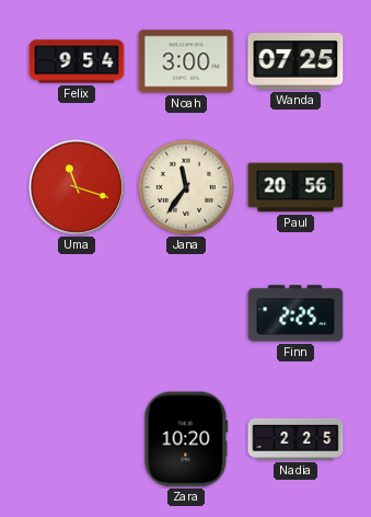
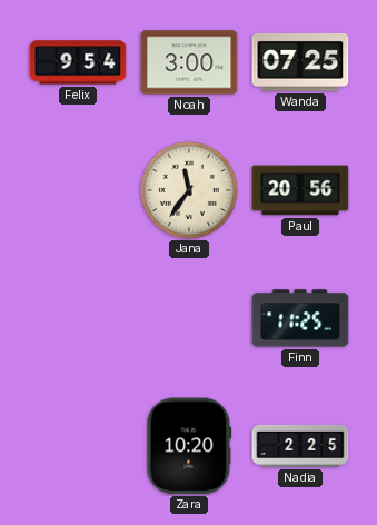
Uma: 11:18 -> none
Finn: 2:25 -> 11:25
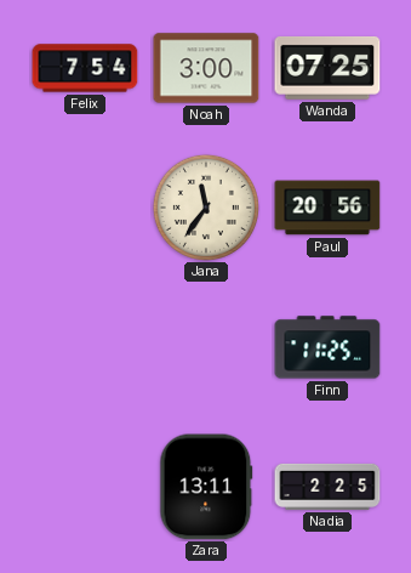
Felix: 9:54 -> 7:54
Zara: 10:20 -> 13:11
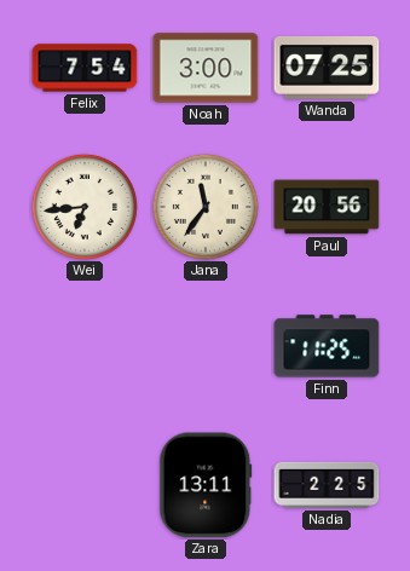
Wei: none -> 6:44
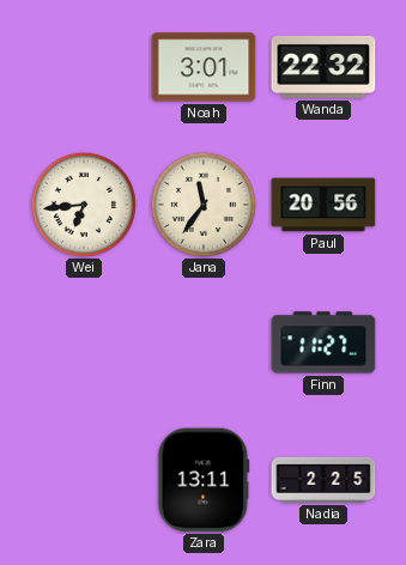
Felix: 7:54 -> none
Noah: 3:00 -> 3:01
Wanda: 07:25 -> 22:32
Finn: 11:25 -> 11:27
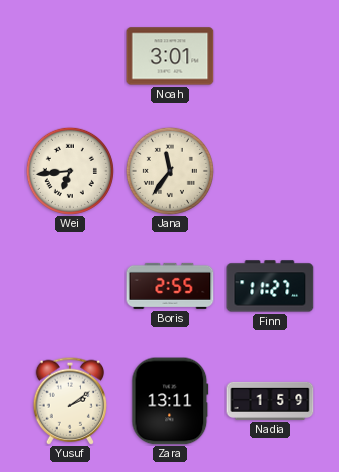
Wanda: 22:32 -> none
Paul: 20:56 -> none
Boris: none -> 2:55
Yusuf: none -> 2:09
Nadia: 2:25 -> 1:59
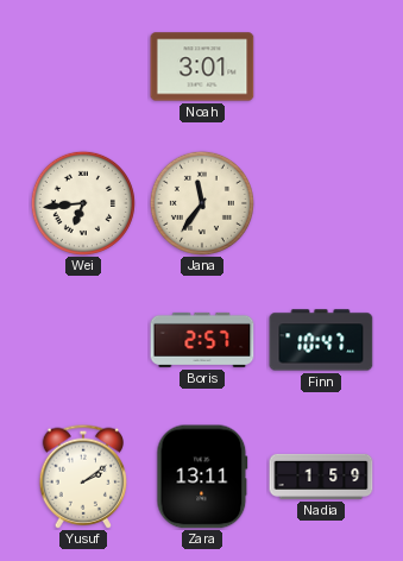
Boris: 2:55 -> 2:57
Finn: 11:27 -> 10:47
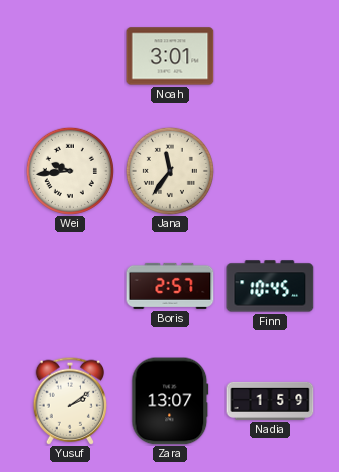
Wei: 6:44 -> 9:44
Finn: 10:47 -> 10:45
Zara: 13:11 -> 13:07
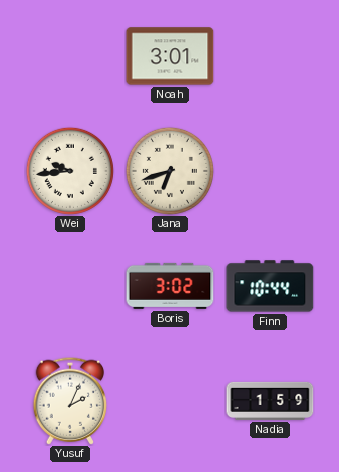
Jana: 11:36 -> 6:42
Boris: 2:57 -> 3:02
Finn: 10:45 -> 10:44
Yusuf: 2:09 -> 2:04
Zara: 13:07 -> none
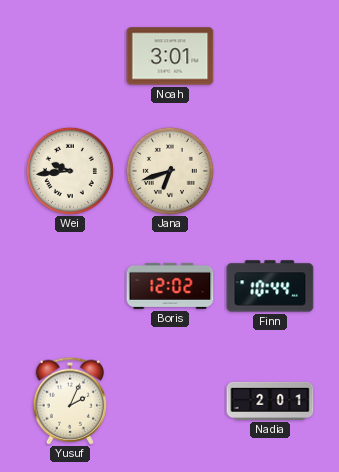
Boris: 3:02 -> 12:02
Nadia: 1:59 -> 2:01
